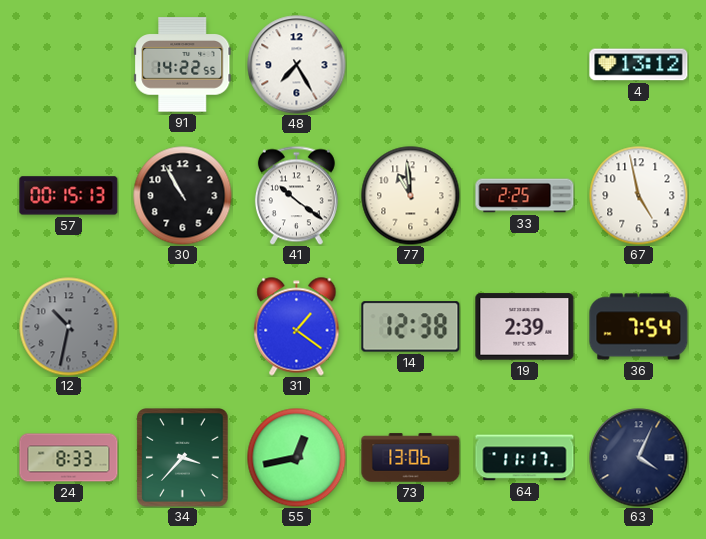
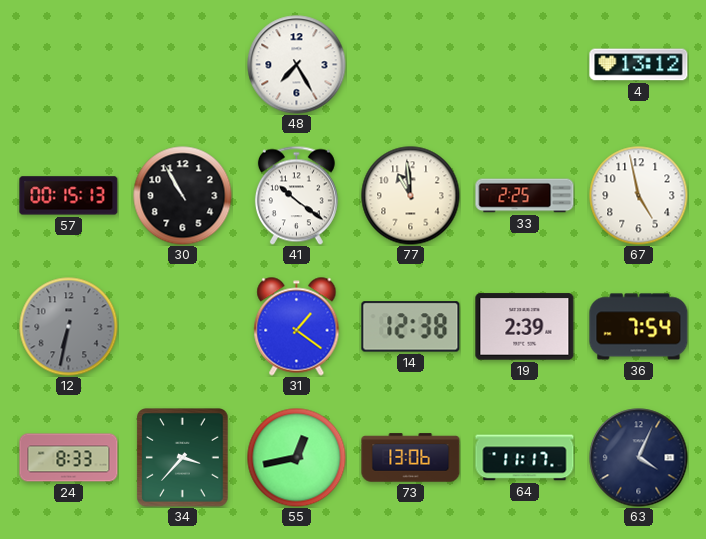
91: 14:22 -> none
12: 10:32 -> 6:32
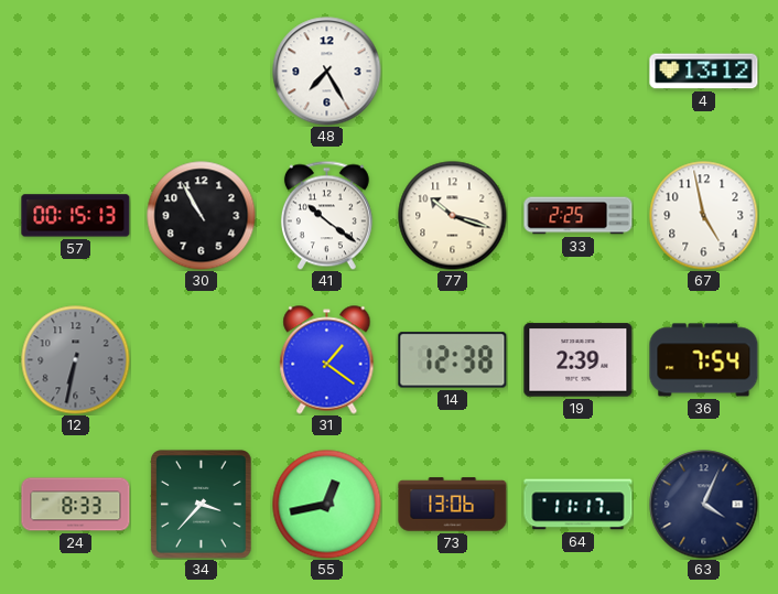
77: 10:59 -> 10:18
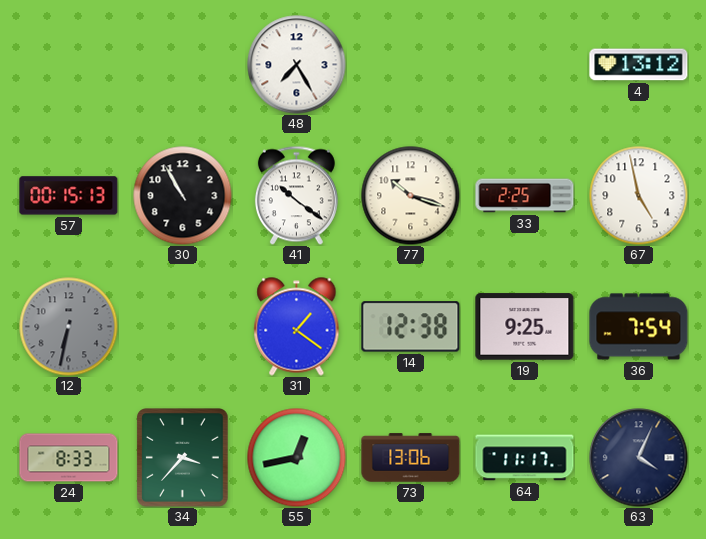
19: 2:39 -> 9:25
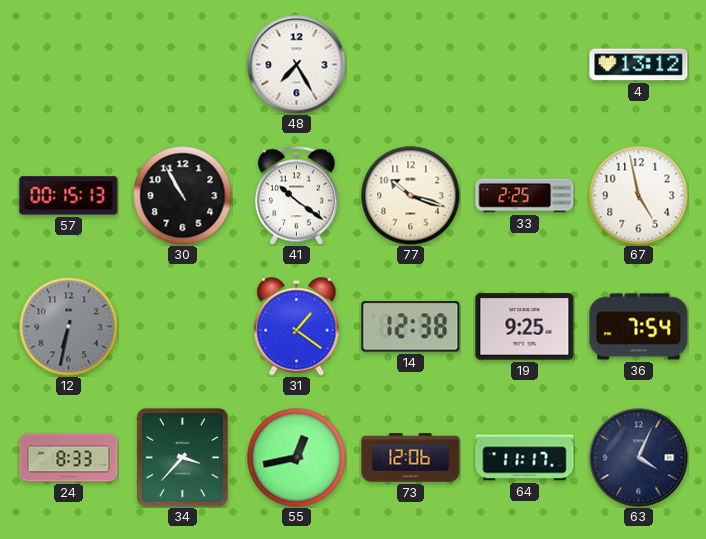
73: 13:06 -> 12:06
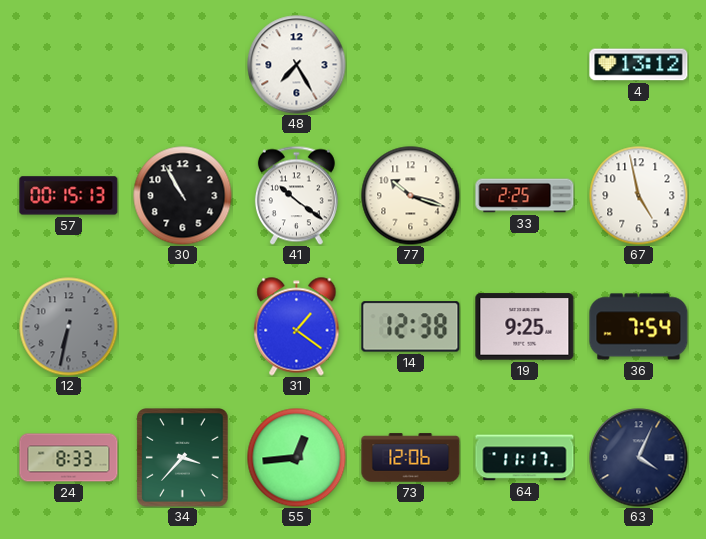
55: 12:43 -> 12:44
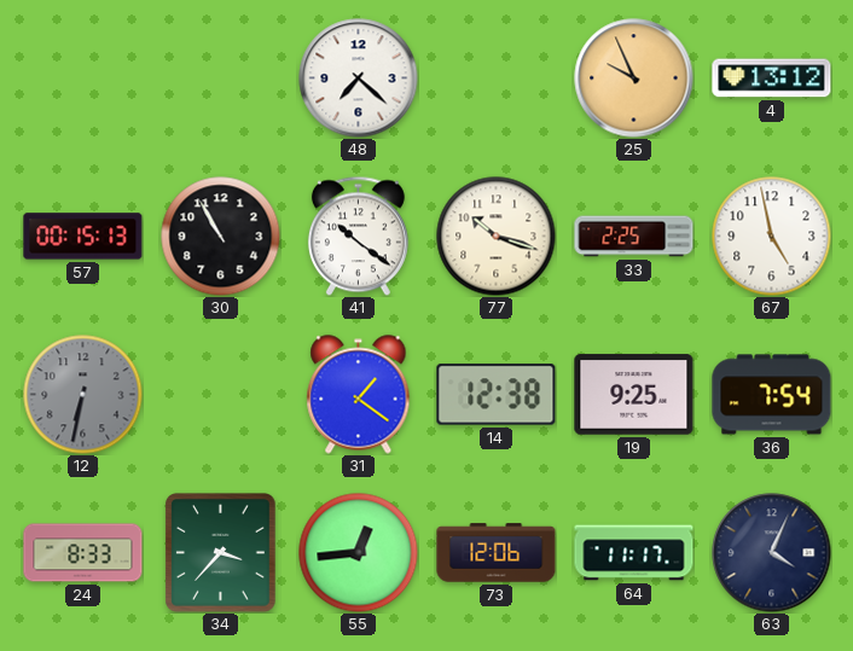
48: 7:25 -> 7:22
25: none -> 9:56
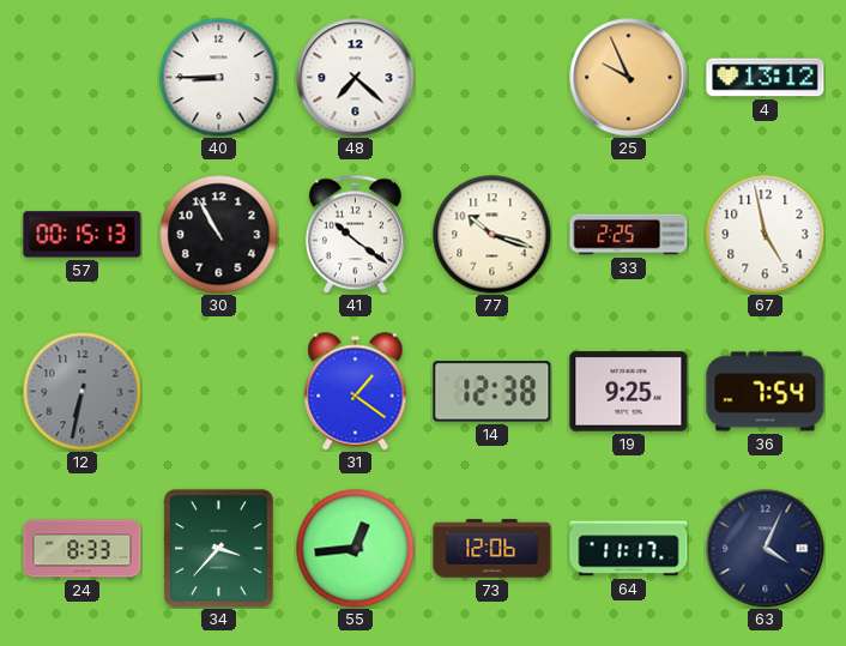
40: none -> 8:45
